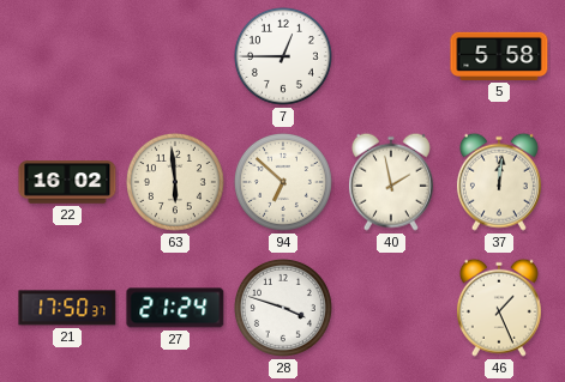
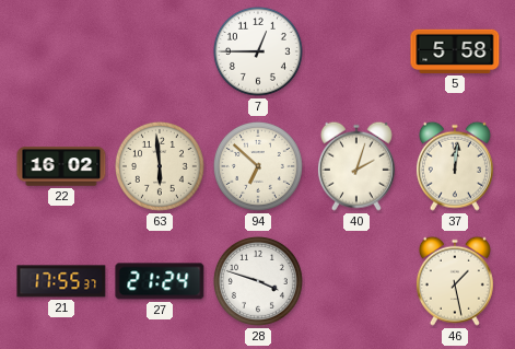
40: 1:58 -> 2:03
21: 17:50 -> 17:55
46: 1:26 -> 1:28
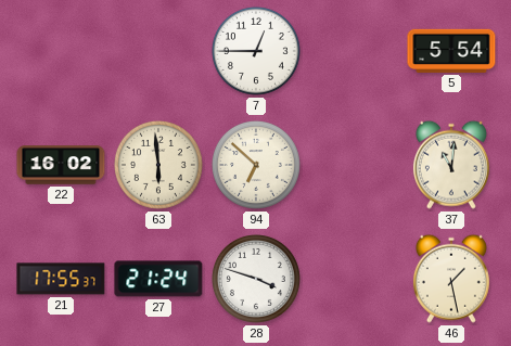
5: 5:58 -> 5:54
40: 2:03 -> none
37: 12:01 -> 11:01
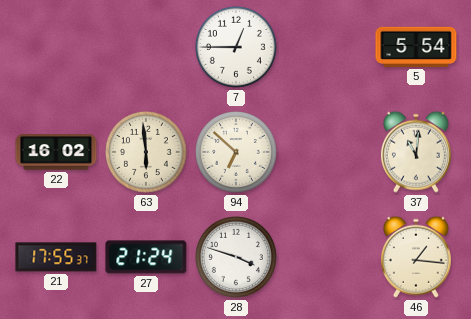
46: 1:28 -> 1:16
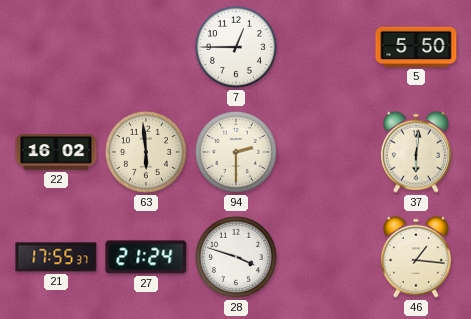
5: 5:54 -> 5:50
94: 6:52 -> 2:30
37: 11:01 -> 6:01
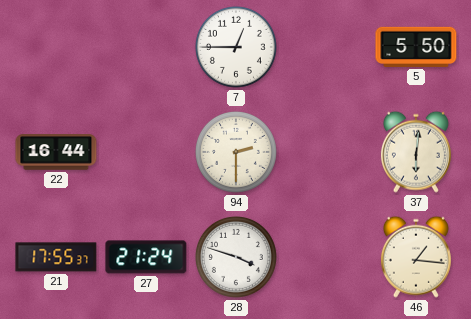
22: 16:02 -> 16:44
63: 5:59 -> none
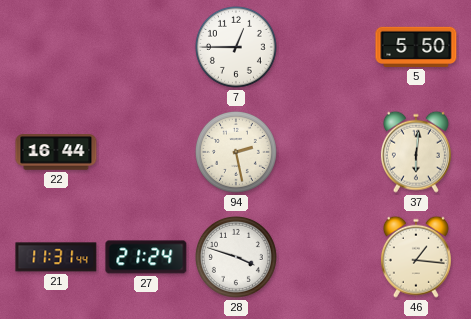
94: 2:30 -> 2:28
21: 17:55 -> 11:31
